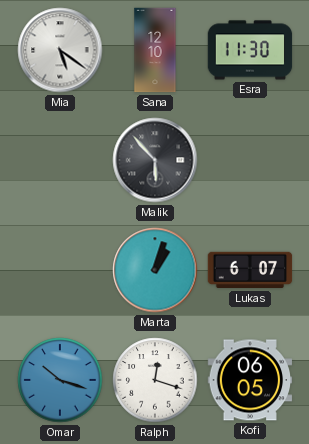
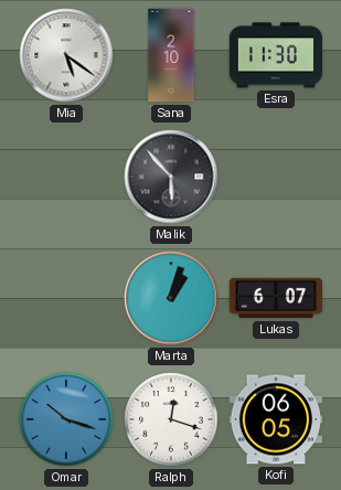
Sana: 12:10 -> 2:10
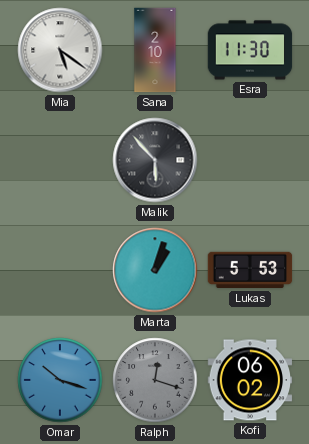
Lukas: 6:07 -> 5:53
Ralph dial: white -> grey
Kofi: 06:05 -> 06:02
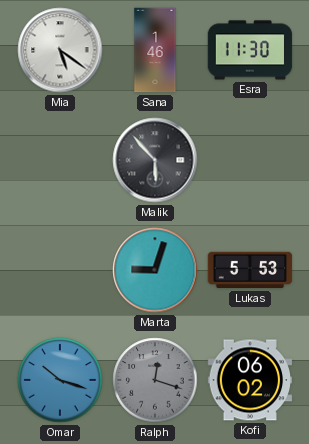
Sana: 2:10 -> 1:46
Marta: 1:03 -> 9:03
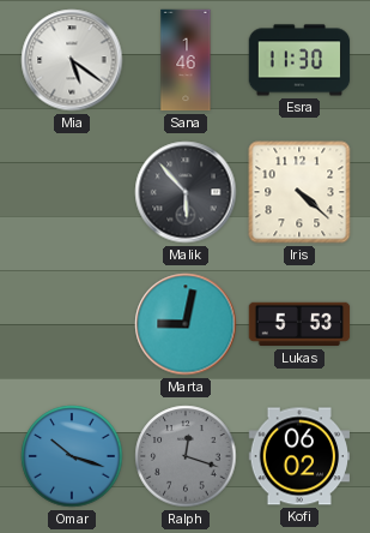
Iris: none -> 4:22
Marta: 9:03 -> 9:02
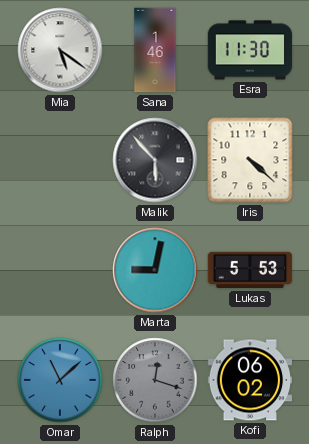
Omar: 10:18 -> 11:08
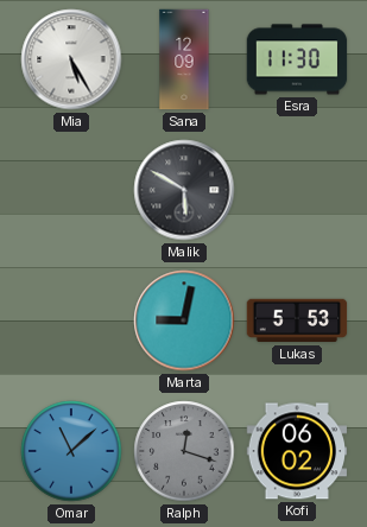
Mia: 5:21 -> 5:25
Sana: 1:46 -> 12:09
Malik: 5:53 -> 5:50
Iris: 4:22 -> none
